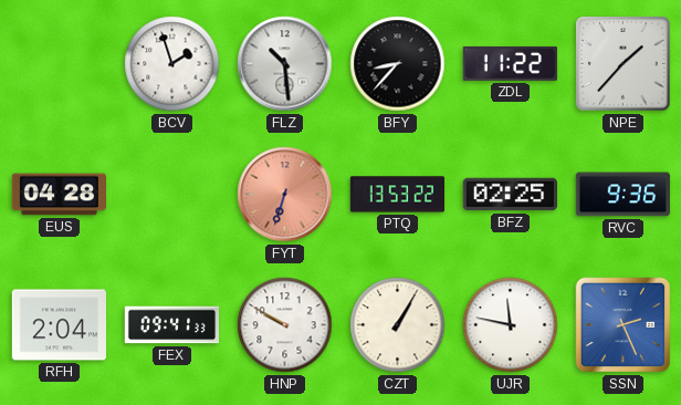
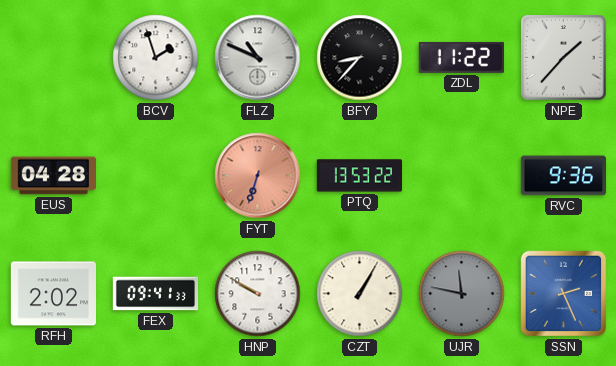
FLZ: 10:29 -> 10:49
BFZ: 02:25 -> none
RFH: 2:04 -> 2:02
UJR dial: white -> grey
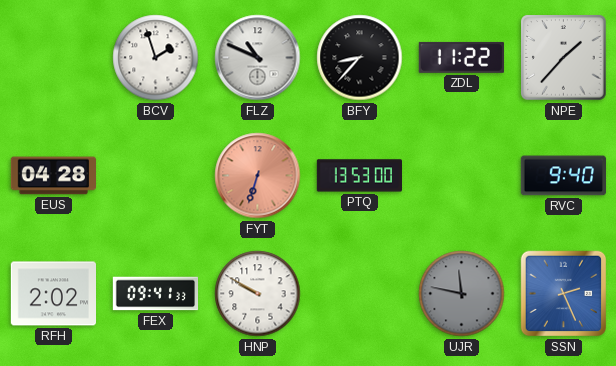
PTQ: 13:53:22 -> 13:53:00
RVC: 9:36 -> 9:40
CZT: 1:05 -> none
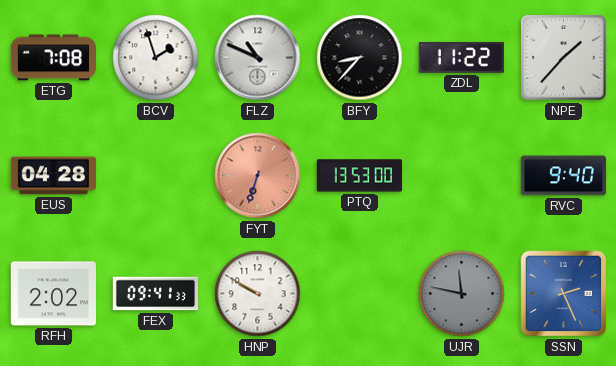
ETG: none -> 7:08
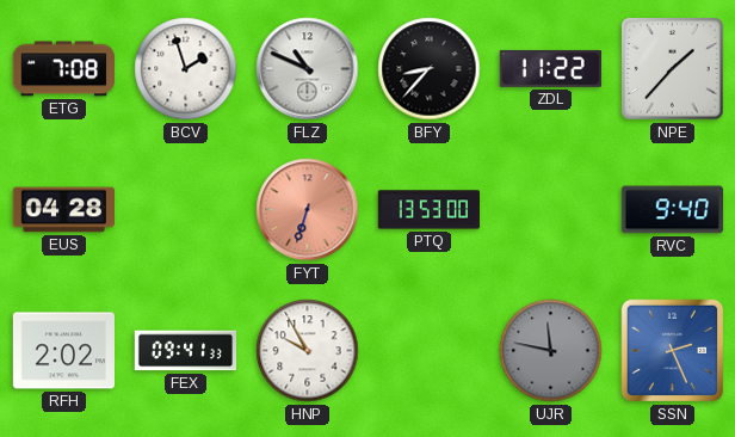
HNP: 9:50 -> 9:55
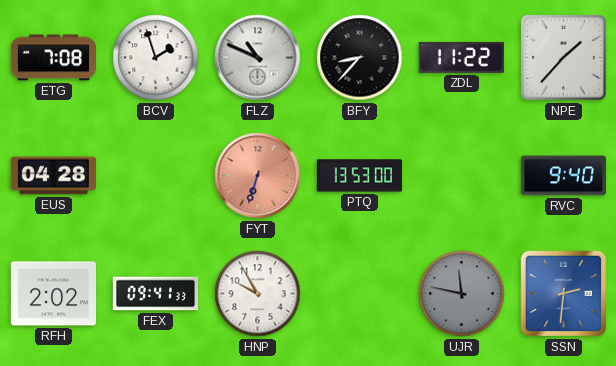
SSN: 2:26 -> 2:31
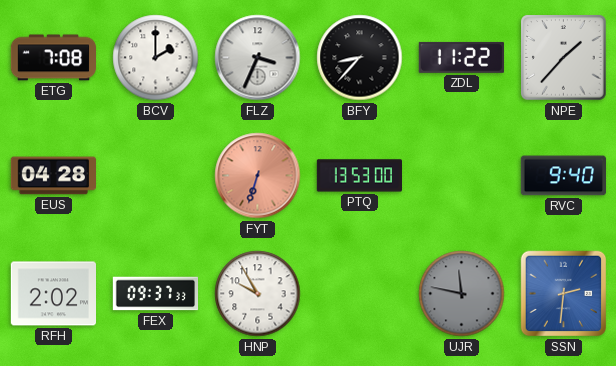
BCV: 1:57 -> 2:00
FLZ: 10:49 -> 3:34
FEX: 09:41 -> 09:37
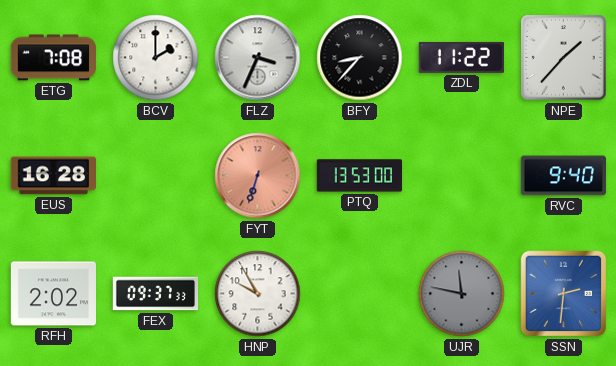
EUS: 04:28 -> 16:28
